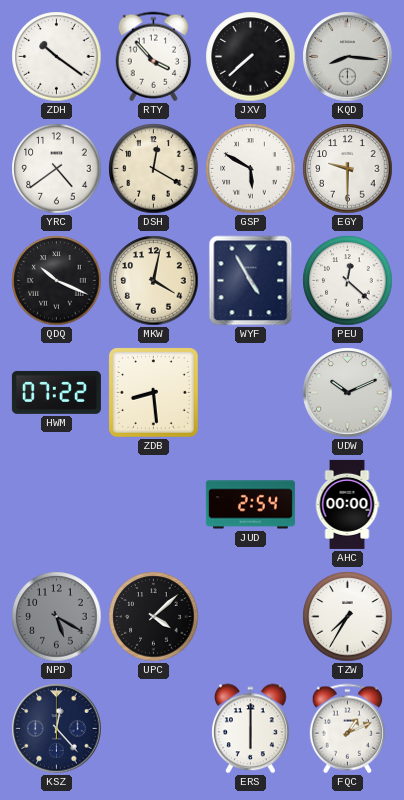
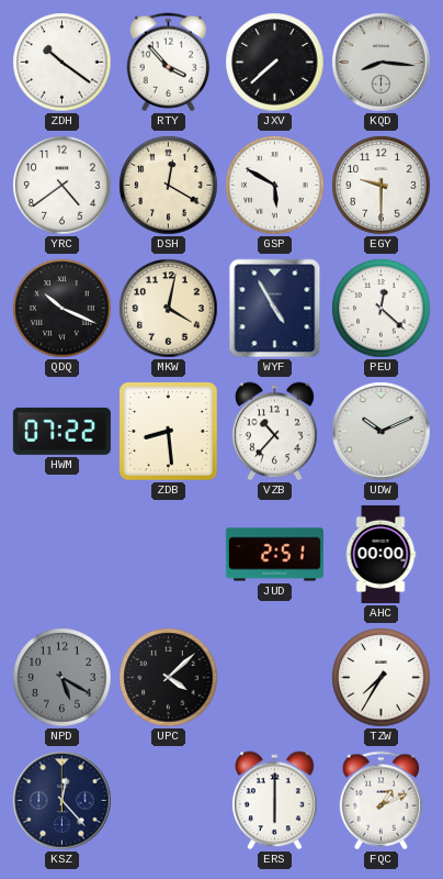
VZB: none -> 10:37
JUD: 2:54 -> 2:51
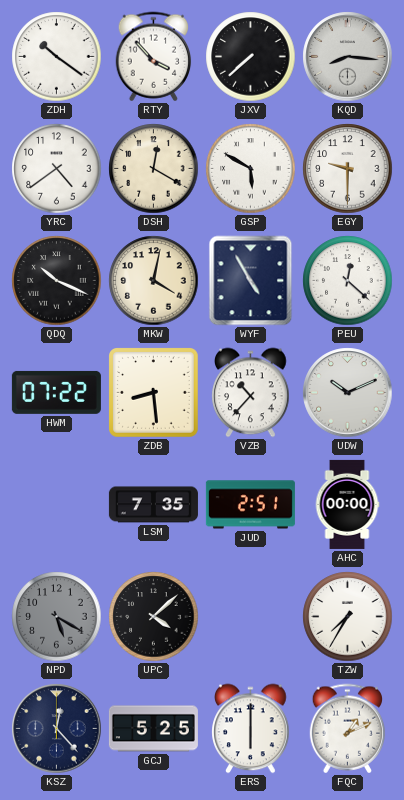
LSM: none -> 7:35
GCJ: none -> 5:25
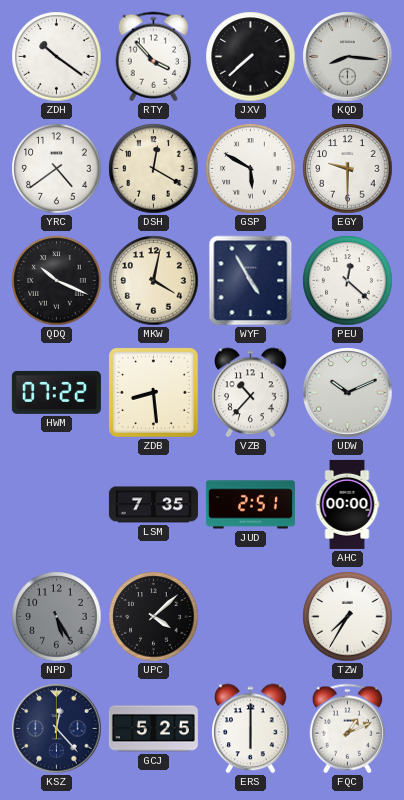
NPD: 5:20 -> 5:25
